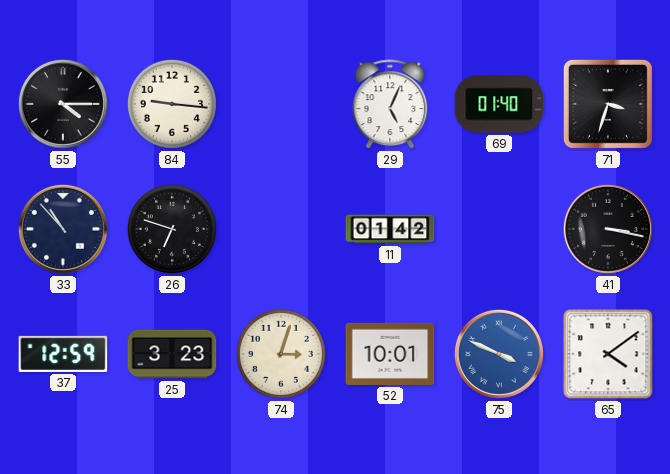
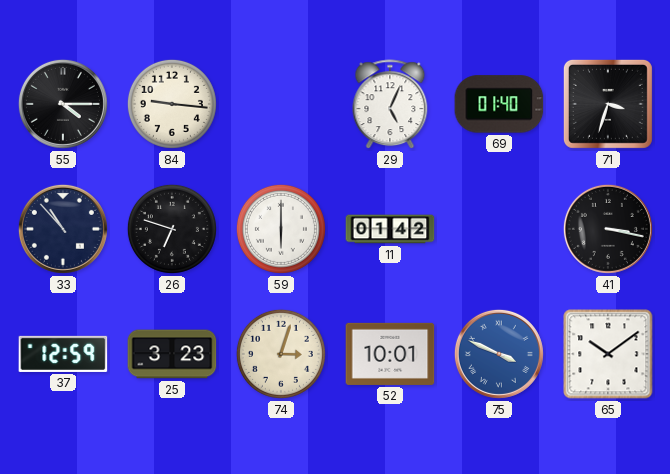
59: none -> 6:00
65: 4:09 -> 10:09
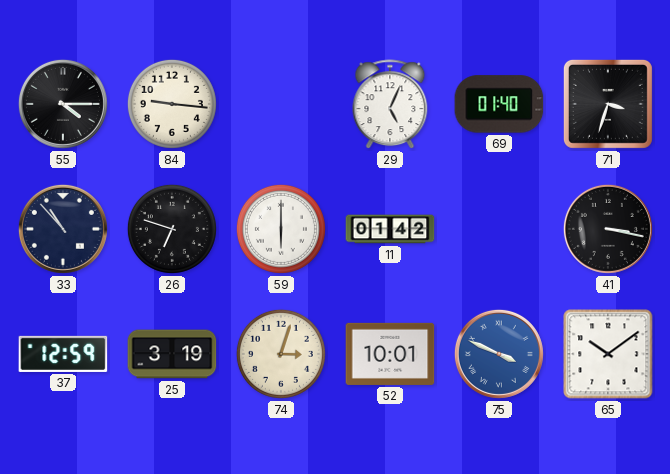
25: 3:23 -> 3:19
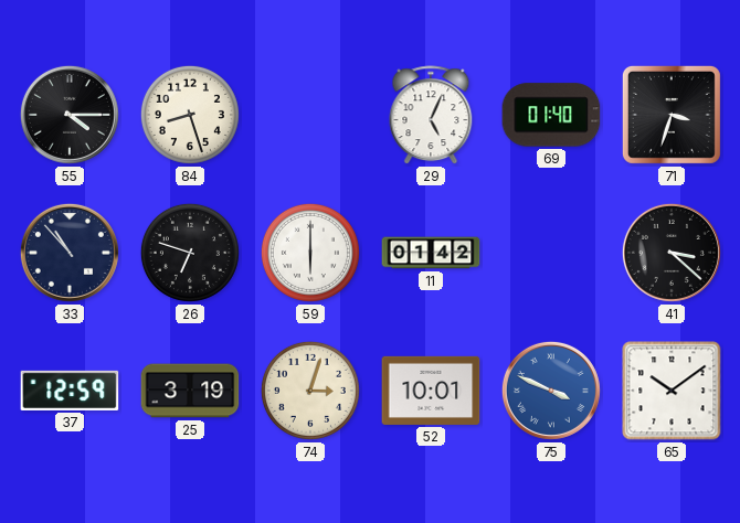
84: 9:16 -> 8:27
41: 3:17 -> 3:22
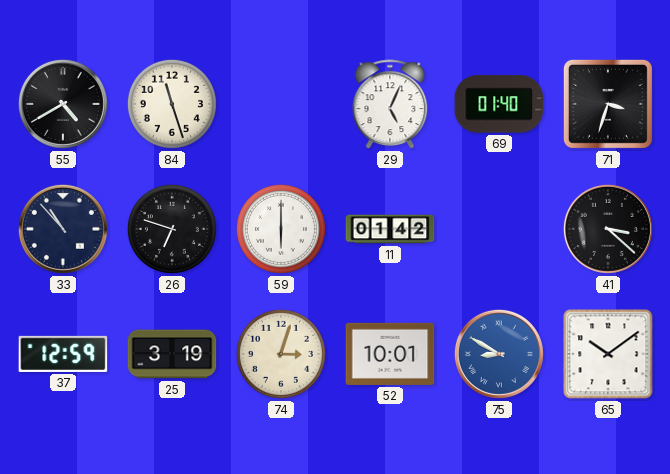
55: 4:15 -> 4:40
84: 8:27 -> 11:27
75: 3:49 -> 8:50
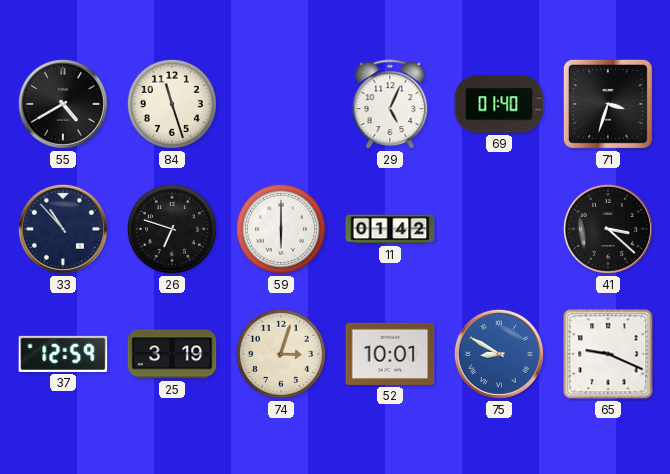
65: 10:09 -> 9:19
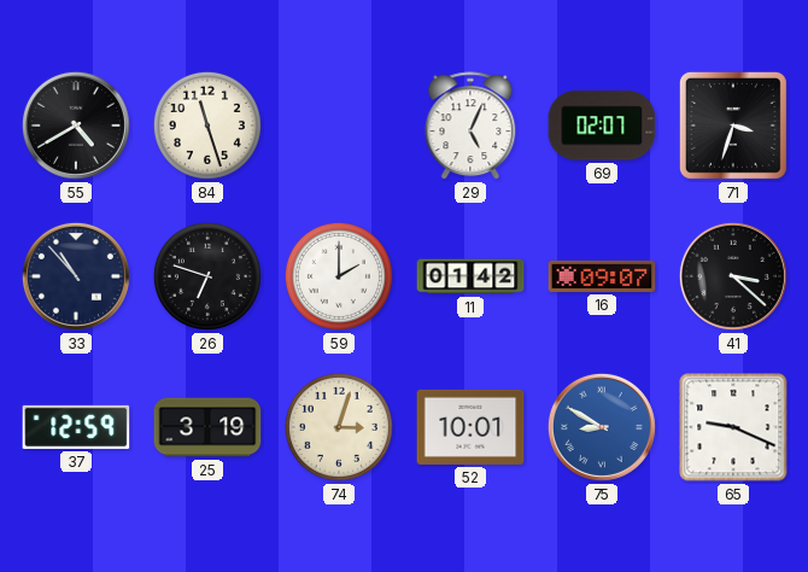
69: 01:40 -> 02:07
59: 6:00 -> 2:00
16: none -> 09:07
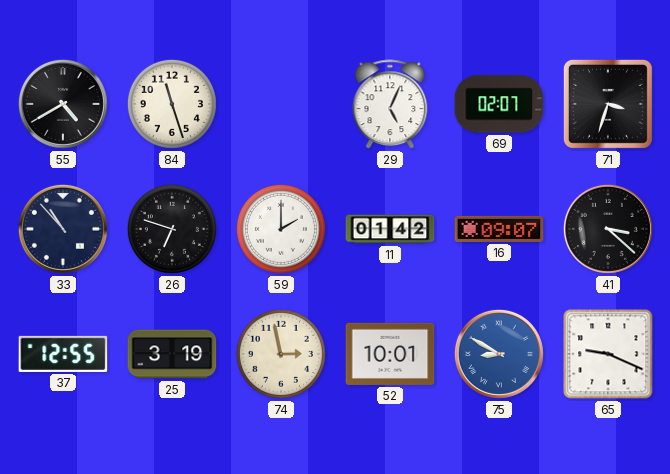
37: 12:59 -> 12:55
74: 3:03 -> 2:58
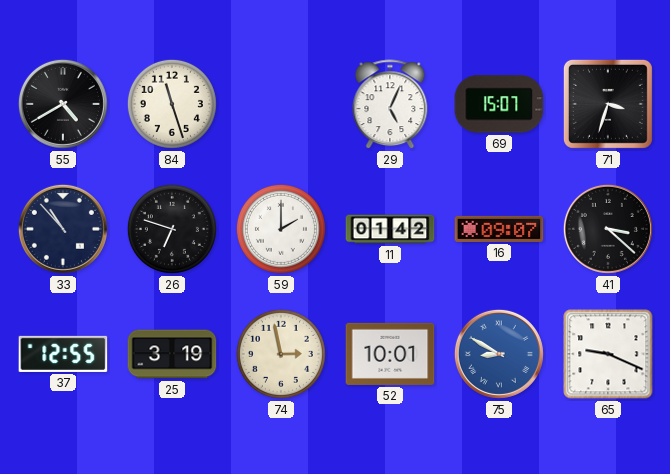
69: 02:07 -> 15:07
